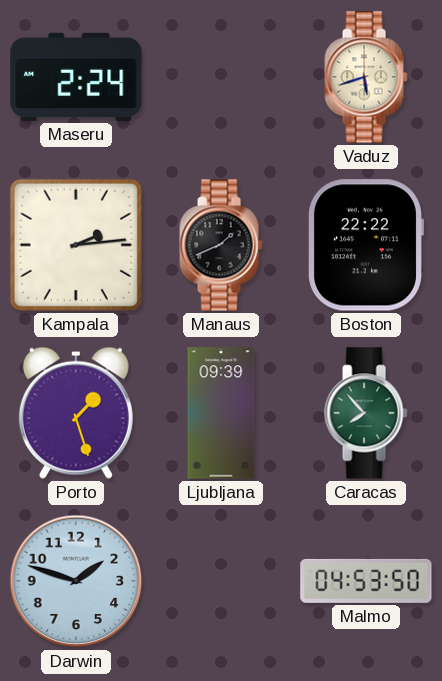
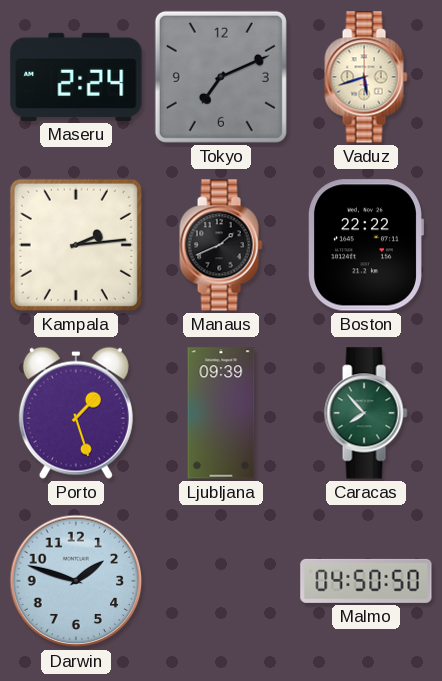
Tokyo: none -> 7:11
Malmo: 04:53 -> 04:50
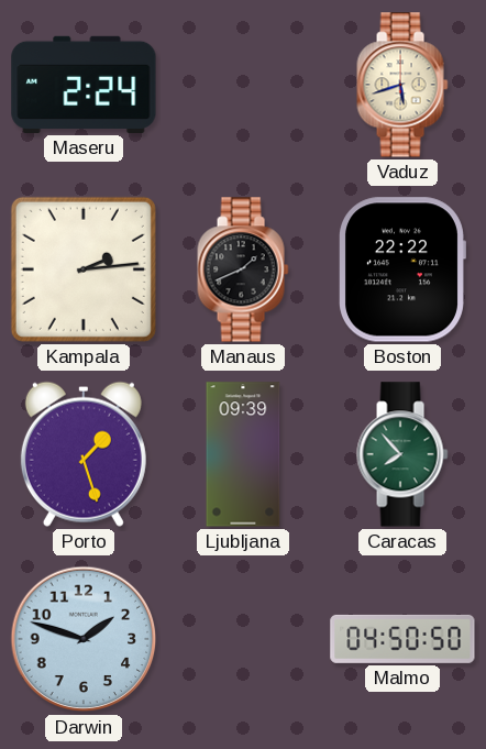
Tokyo: 7:11 -> none
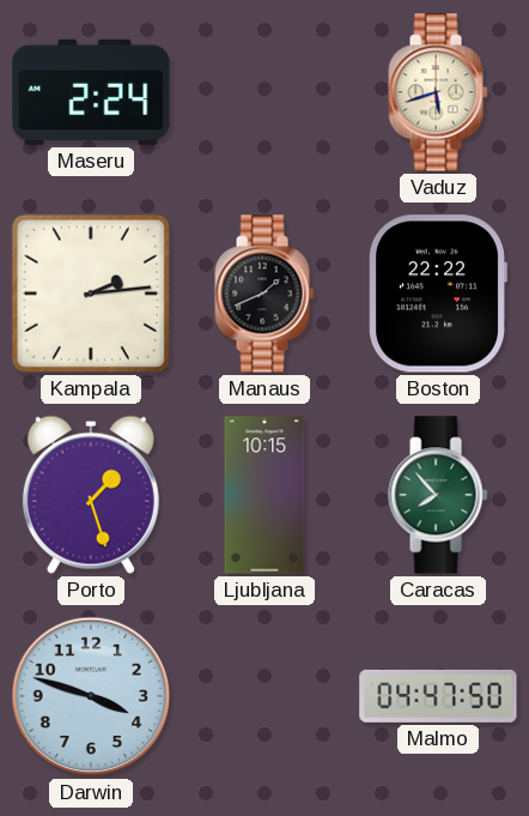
Ljubljana: 09:39 -> 10:15
Darwin: 1:48 -> 3:48
Malmo: 04:50 -> 04:47
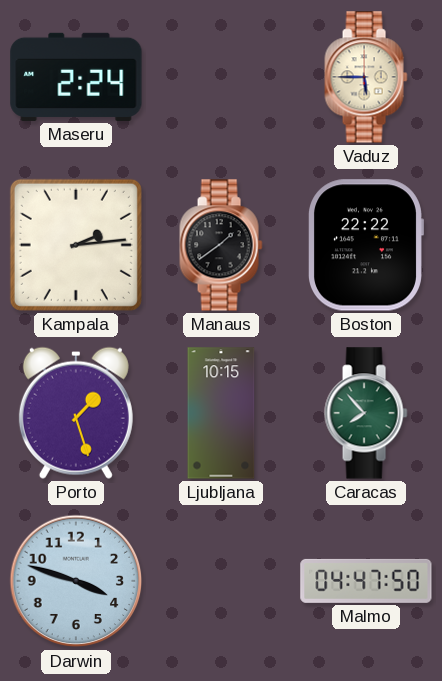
Vaduz: 5:42 -> 5:45
Manaus: 1:41 -> 1:39
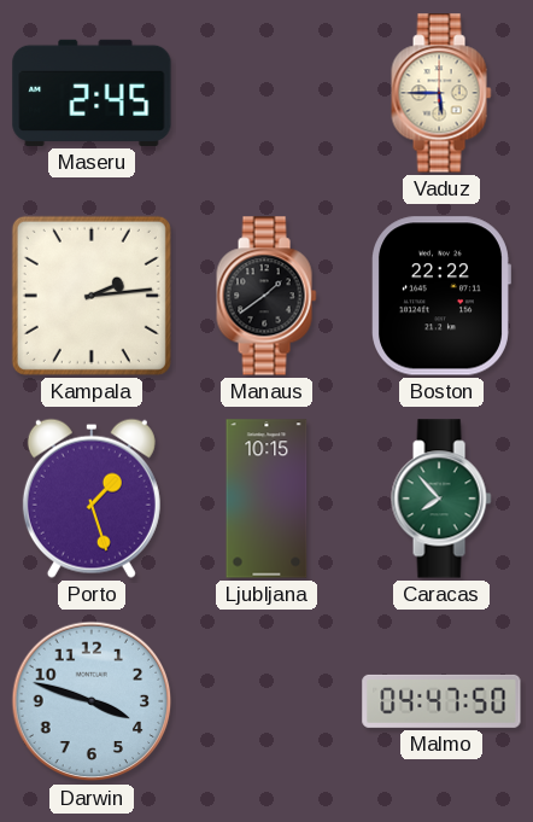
Maseru: 2:24 -> 2:45
